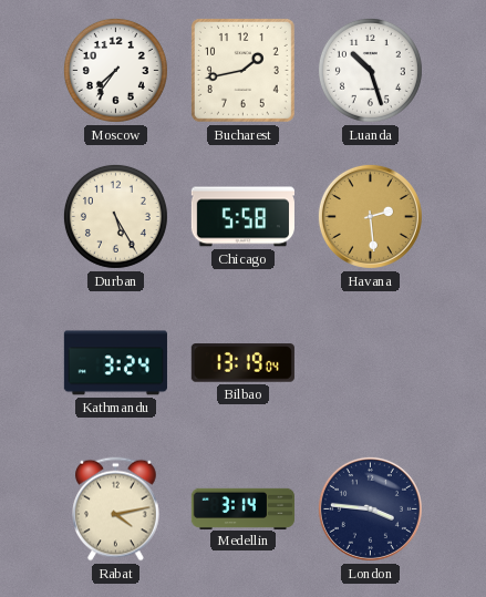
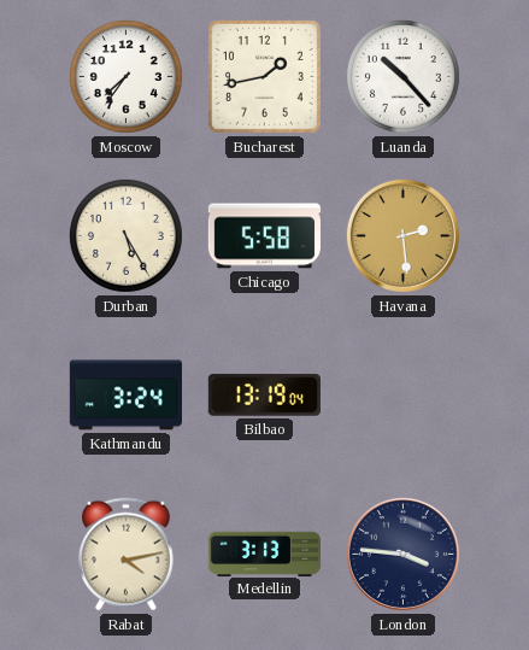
Luanda: 10:27 -> 10:23
Medellin: 3:14 -> 3:13
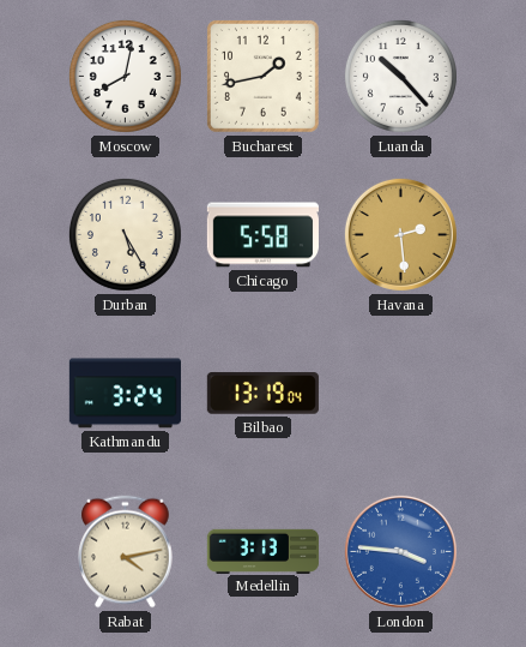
Moscow: 7:36 -> 8:02
London dial: navy -> blue
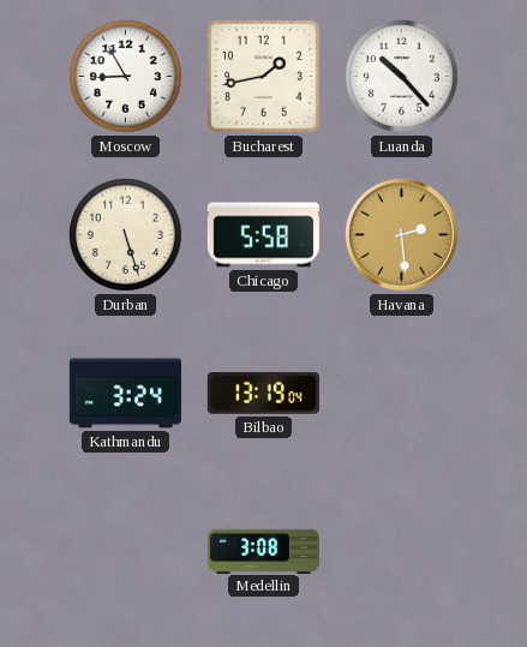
Moscow: 8:02 -> 8:55
Durban: 5:25 -> 5:27
Rabat: 4:13 -> none
Medellin: 3:13 -> 3:08
London: 3:46 -> none
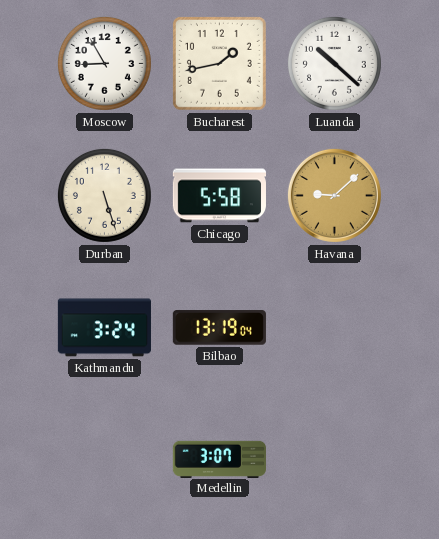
Luanda: 10:23 -> 10:22
Havana: 2:29 -> 9:08
Medellin: 3:08 -> 3:07
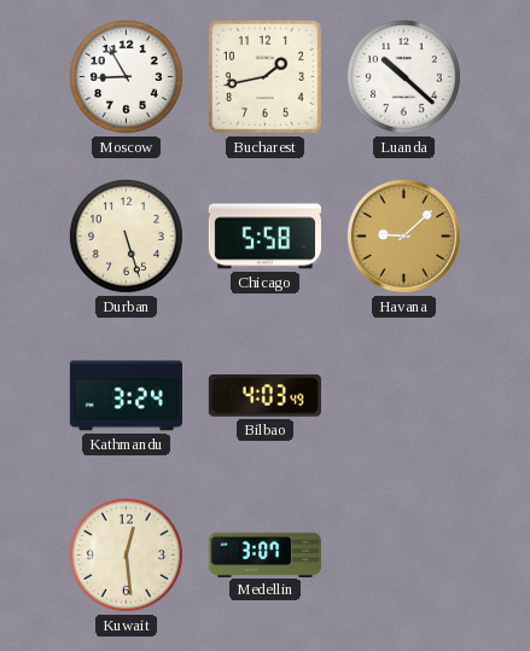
Bilbao: 13:19 -> 4:03
Kuwait: none -> 12:29
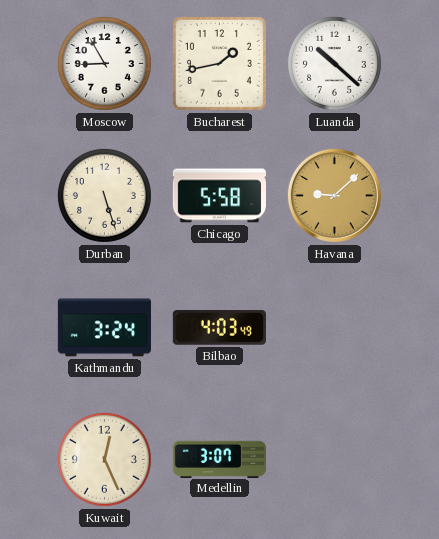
Kuwait: 12:29 -> 12:26
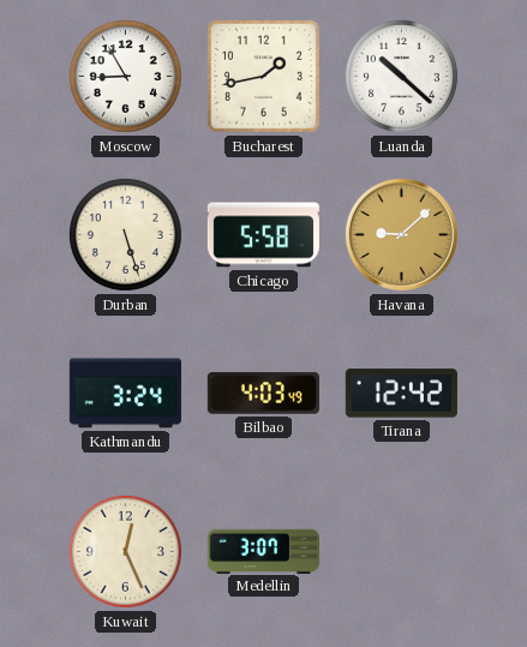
Tirana: none -> 12:42
